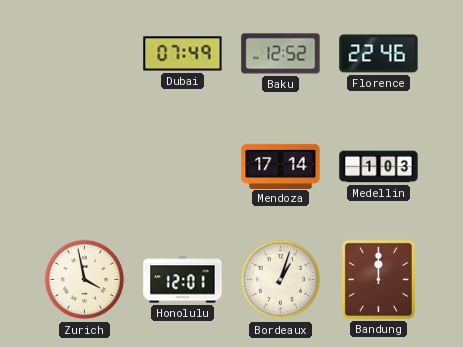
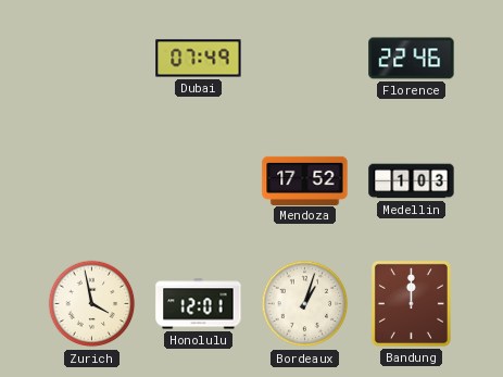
Baku: 12:52 -> none
Mendoza: 17:14 -> 17:52
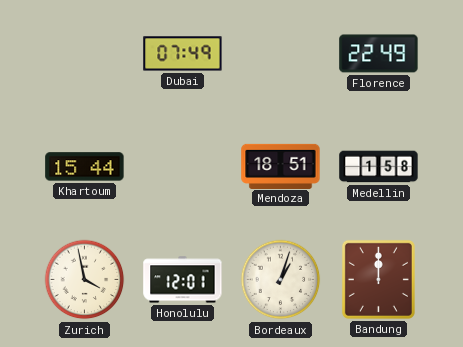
Florence: 22:46 -> 22:49
Khartoum: none -> 15:44
Mendoza: 17:52 -> 18:51
Medellin: 1:03 -> 1:58
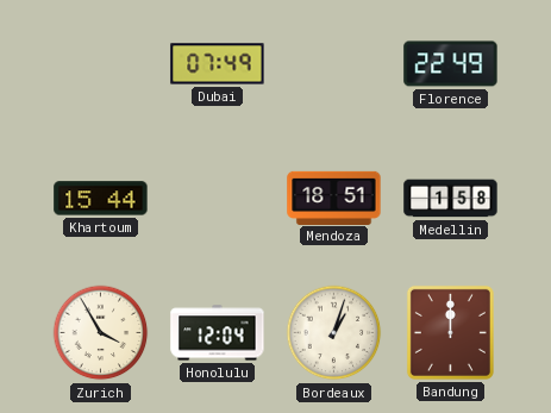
Zurich: 3:58 -> 3:55
Honolulu: 12:01 -> 12:04
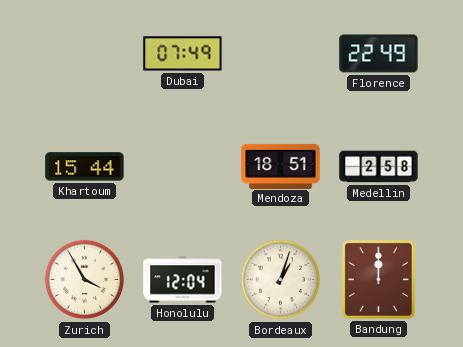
Medellin: 1:58 -> 2:58
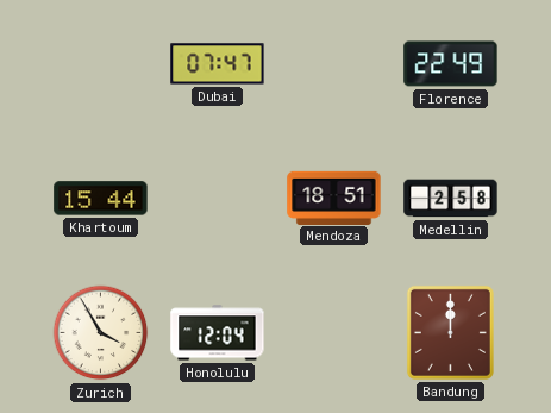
Dubai: 07:49 -> 07:47
Bordeaux: 1:03 -> none
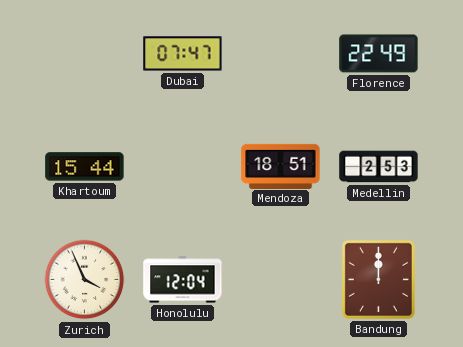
Medellin: 2:58 -> 2:53
Zurich: 3:55 -> 3:56
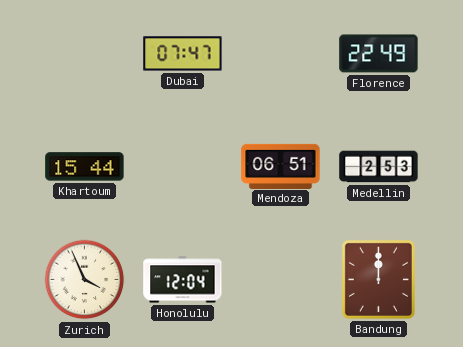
Mendoza: 18:51 -> 06:51
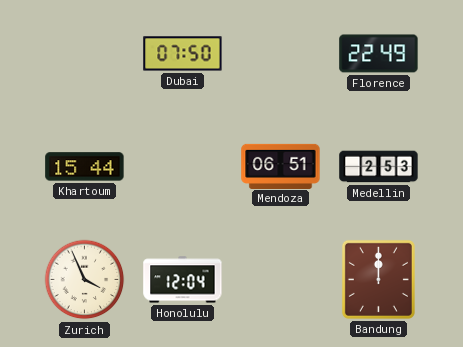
Dubai: 07:47 -> 07:50
